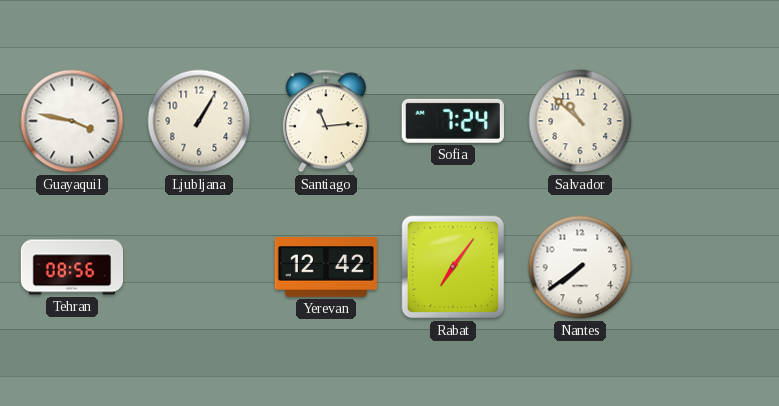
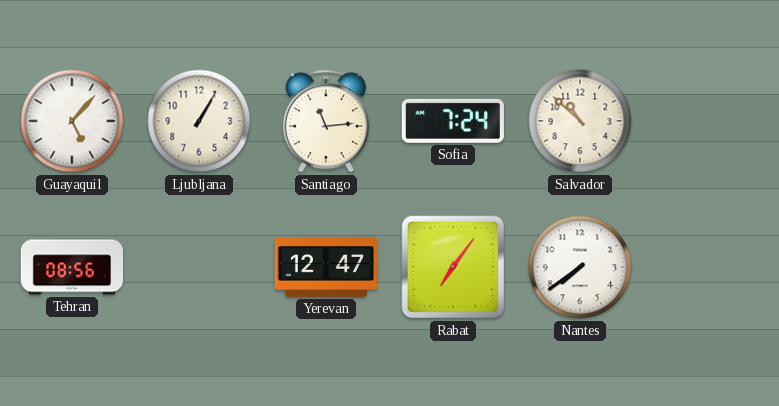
Guayaquil: 3:47 -> 5:07
Yerevan: 12:42 -> 12:47
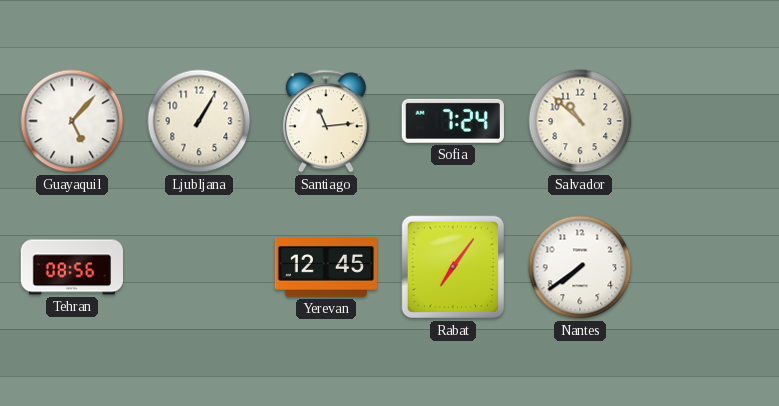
Yerevan: 12:47 -> 12:45
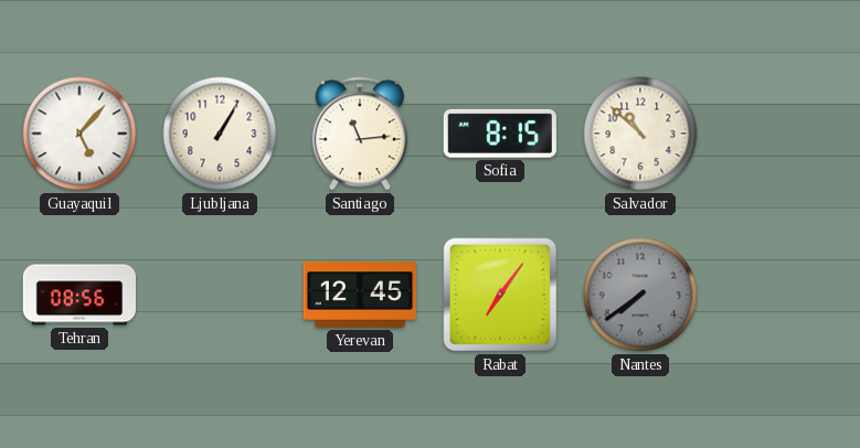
Sofia: 7:24 -> 8:15
Nantes dial: white -> grey
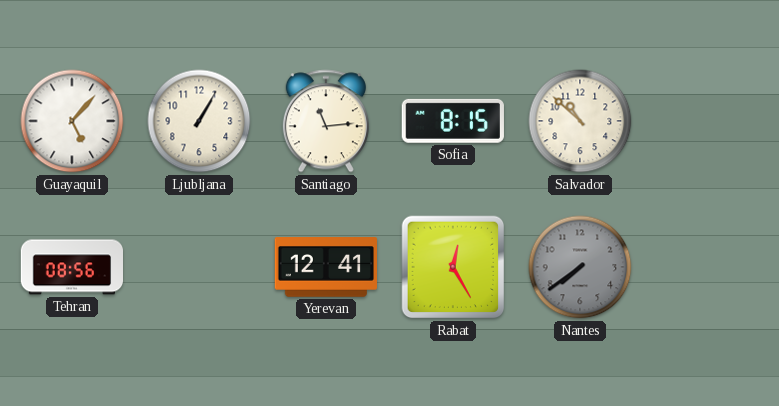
Yerevan: 12:45 -> 12:41
Rabat: 7:06 -> 12:25
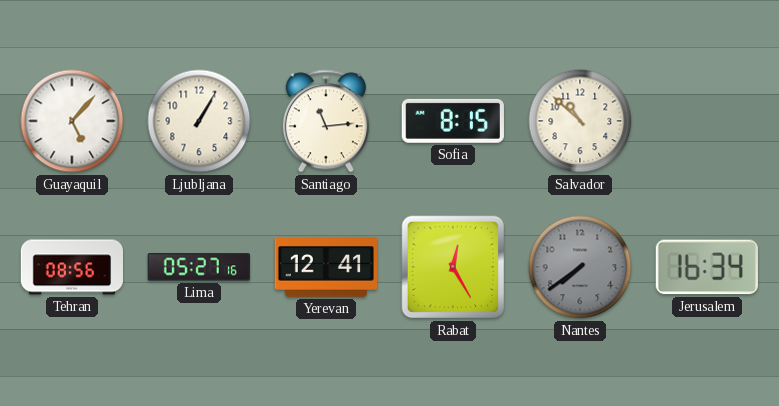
Lima: none -> 05:27
Jerusalem: none -> 16:34
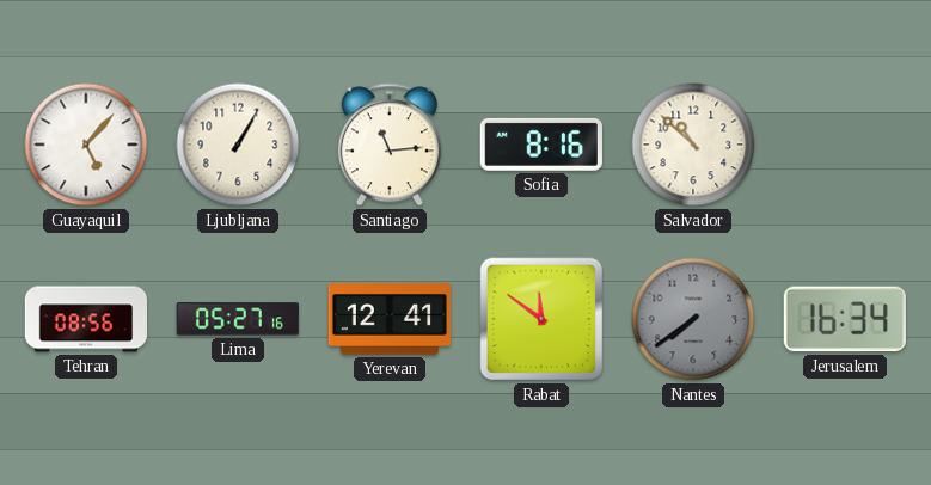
Sofia: 8:15 -> 8:16
Rabat: 12:25 -> 11:51
